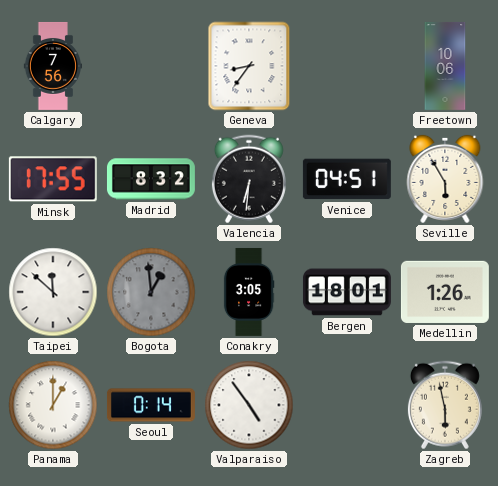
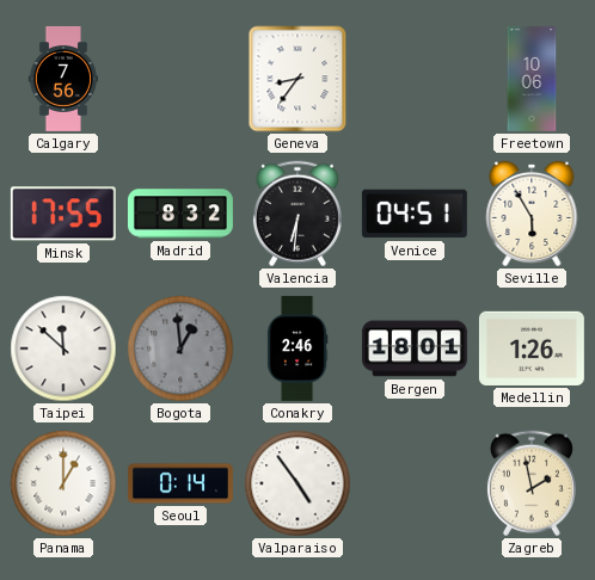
Conakry: 3:05 -> 2:46
Zagreb: 5:58 -> 1:58
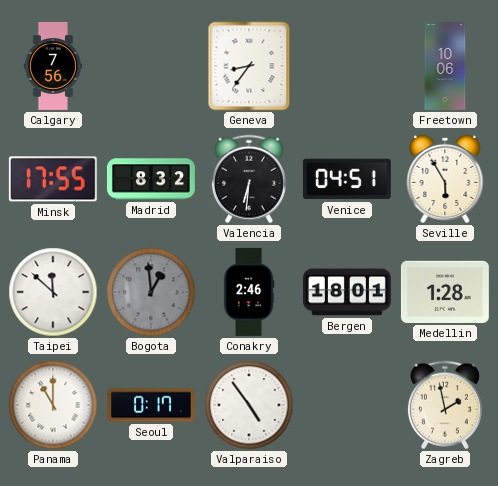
Medellin: 1:26 -> 1:28
Panama: 1:00 -> 11:00
Seoul: 0:14 -> 0:17
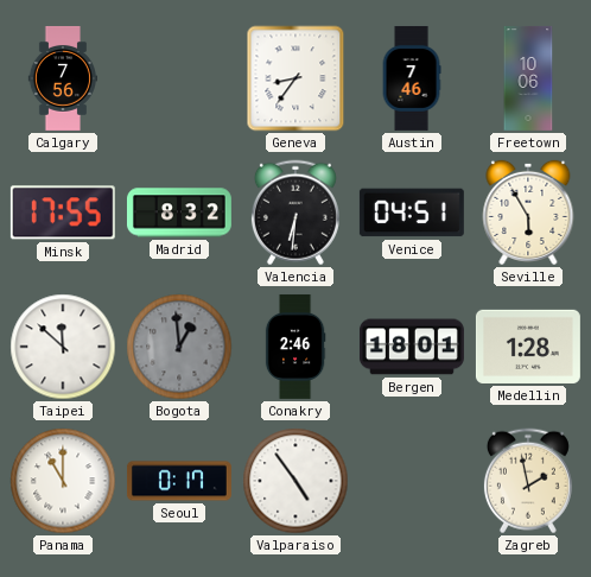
Austin: none -> 7:46
